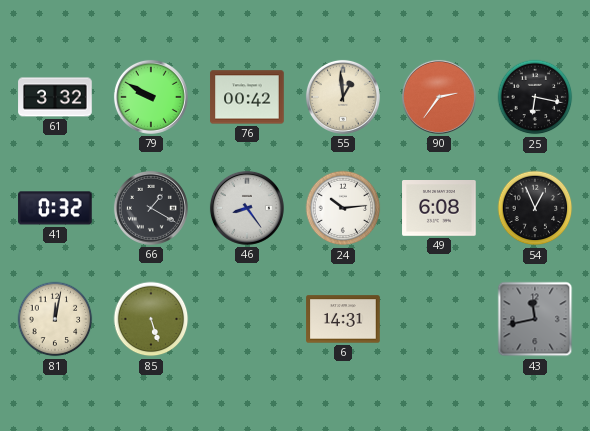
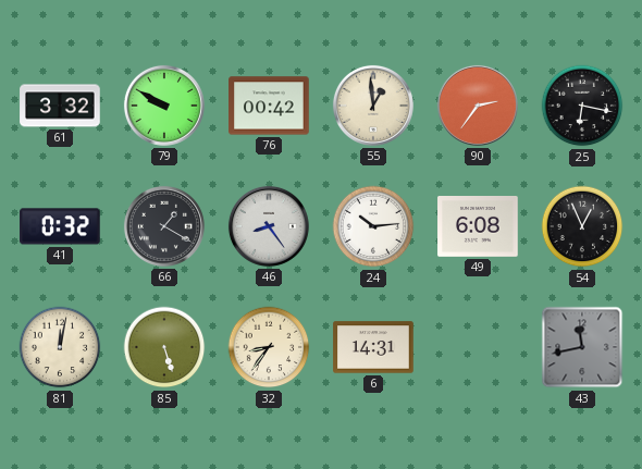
32: none -> 8:36
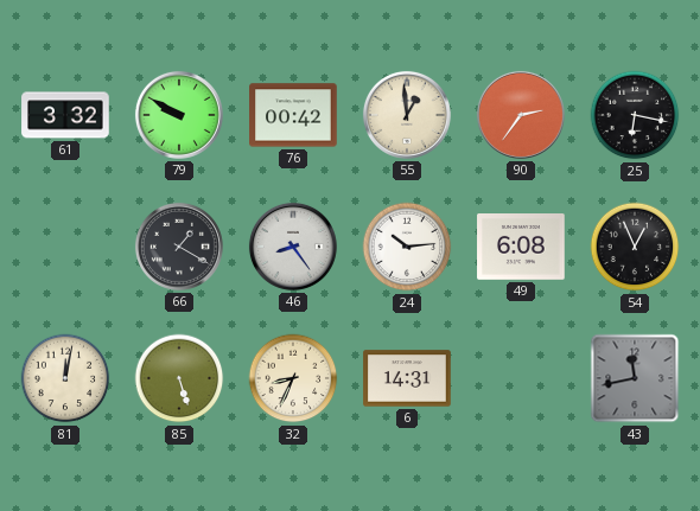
41: 0:32 -> none
32: 8:36 -> 8:34
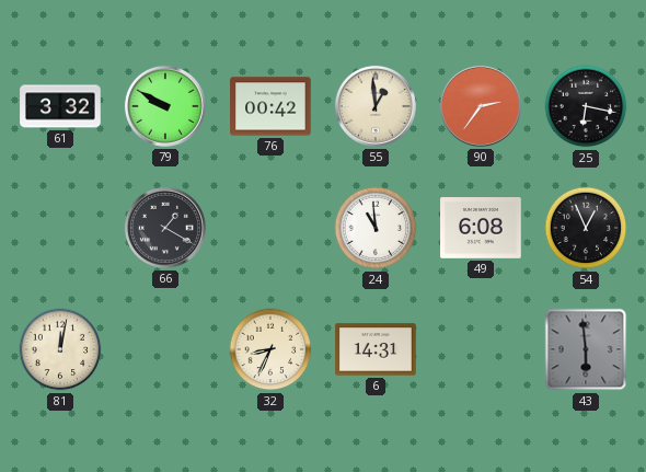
46: 8:24 -> none
24: 10:14 -> 10:59
85: 5:27 -> none
43: 11:43 -> 5:59
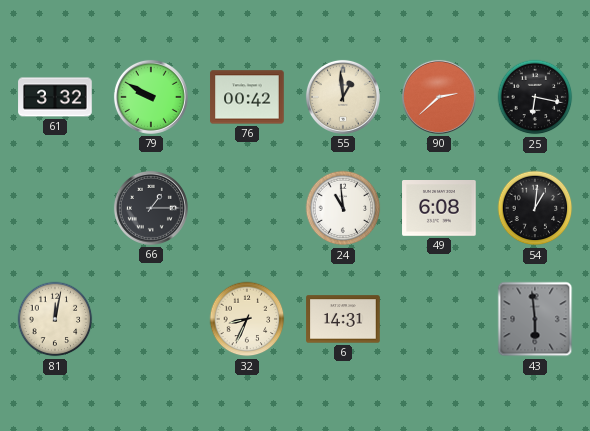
90: 2:36 -> 2:38
66: 1:20 -> 1:15
54: 12:56 -> 1:01
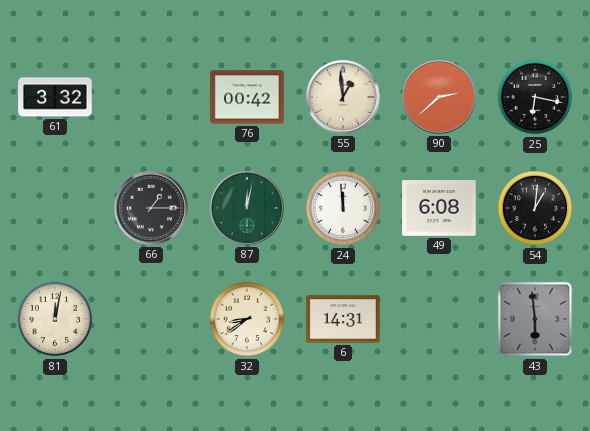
79: 9:50 -> none
87: none -> 12:02
24: 10:59 -> 11:59
32: 8:34 -> 8:39
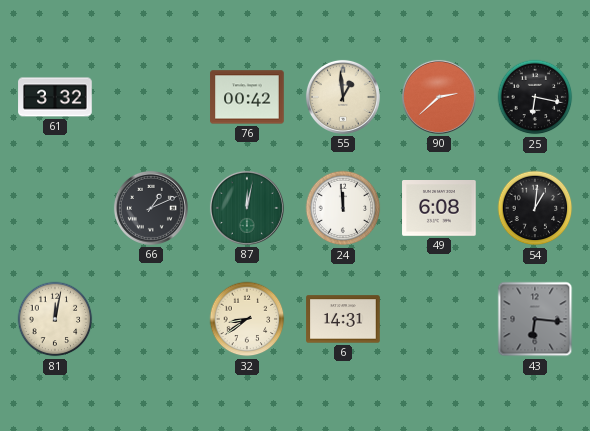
66: 1:15 -> 1:11
43: 5:59 -> 6:16
